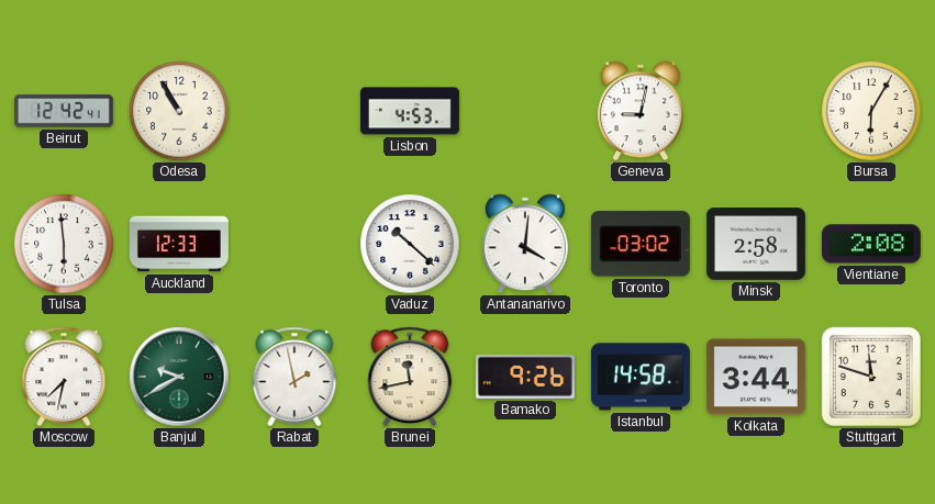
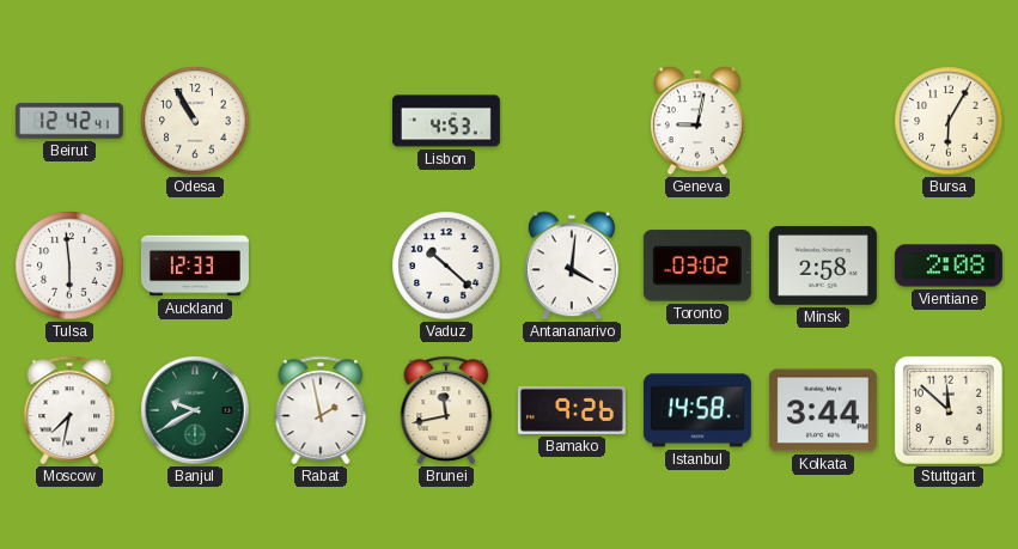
Stuttgart: 11:48 -> 11:52
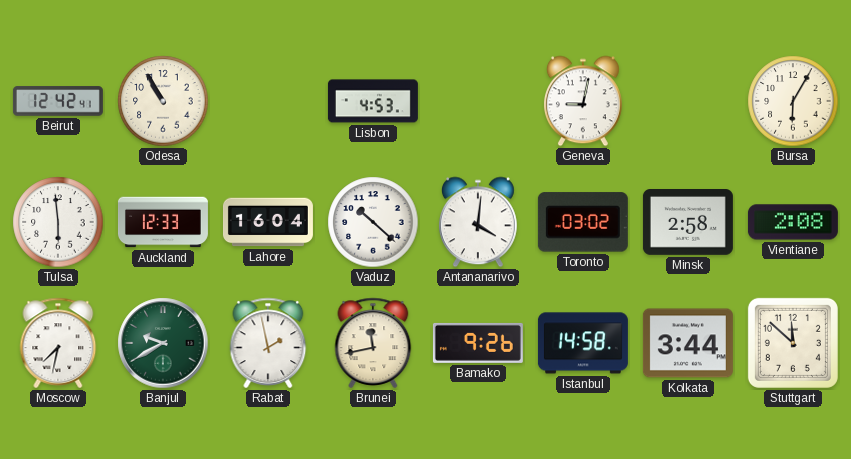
Lahore: none -> 16:04
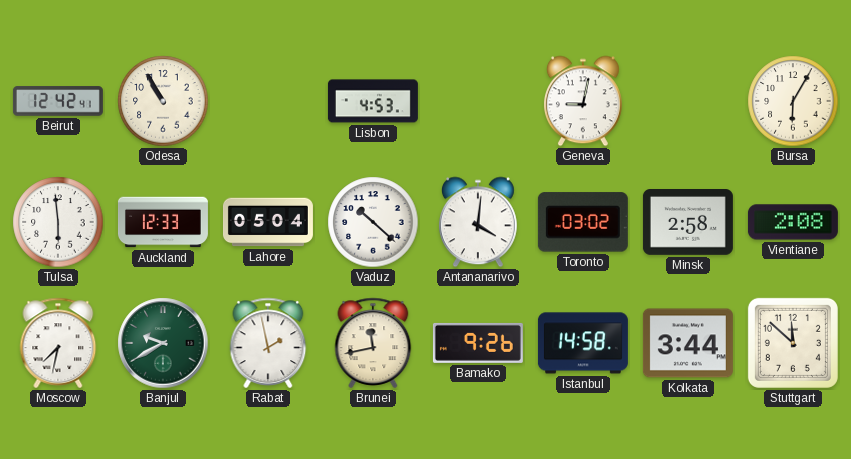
Lahore: 16:04 -> 05:04
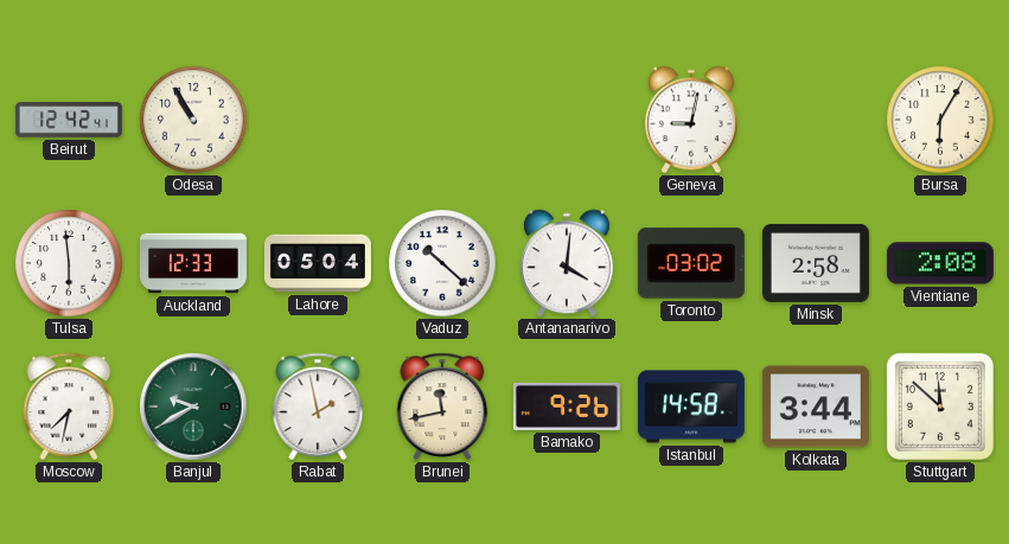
Lisbon: 4:53 -> none
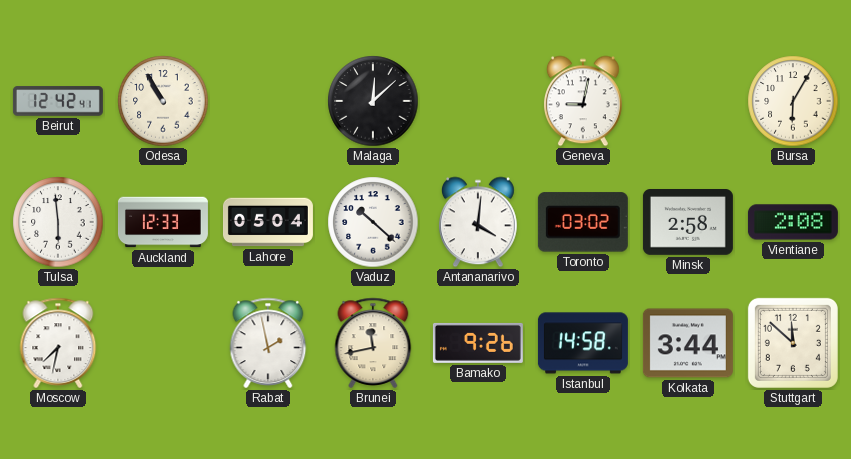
Malaga: none -> 12:08
Banjul: 9:40 -> none
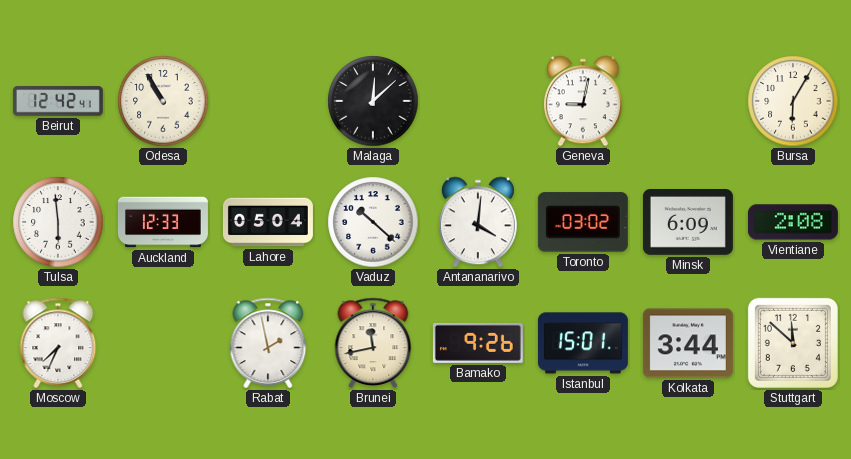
Minsk: 2:58 -> 6:09
Moscow: 7:32 -> 7:34
Istanbul: 14:58 -> 15:01
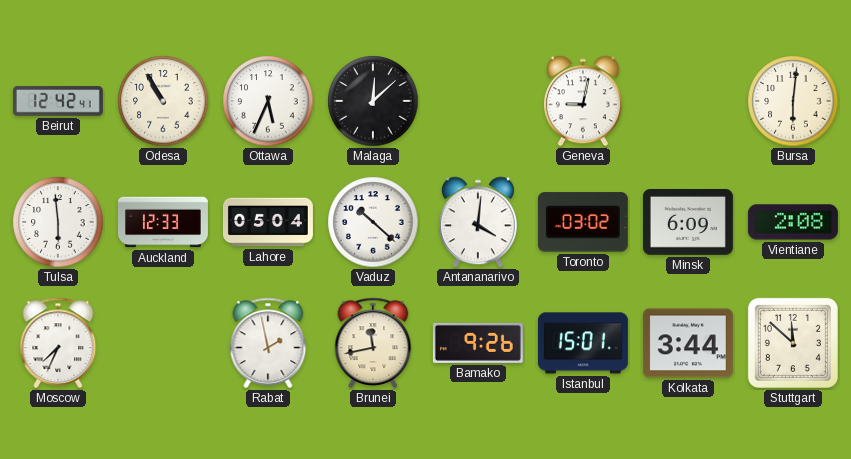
Ottawa: none -> 5:34
Bursa: 6:05 -> 6:01
